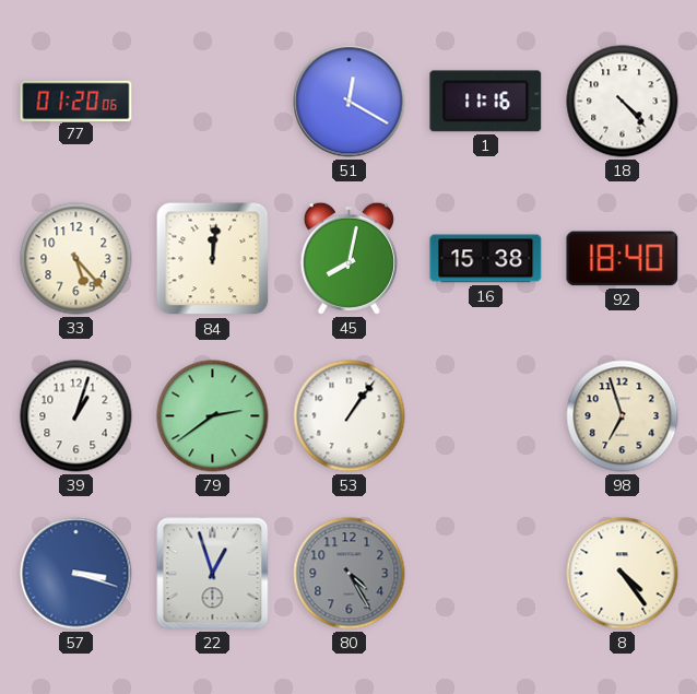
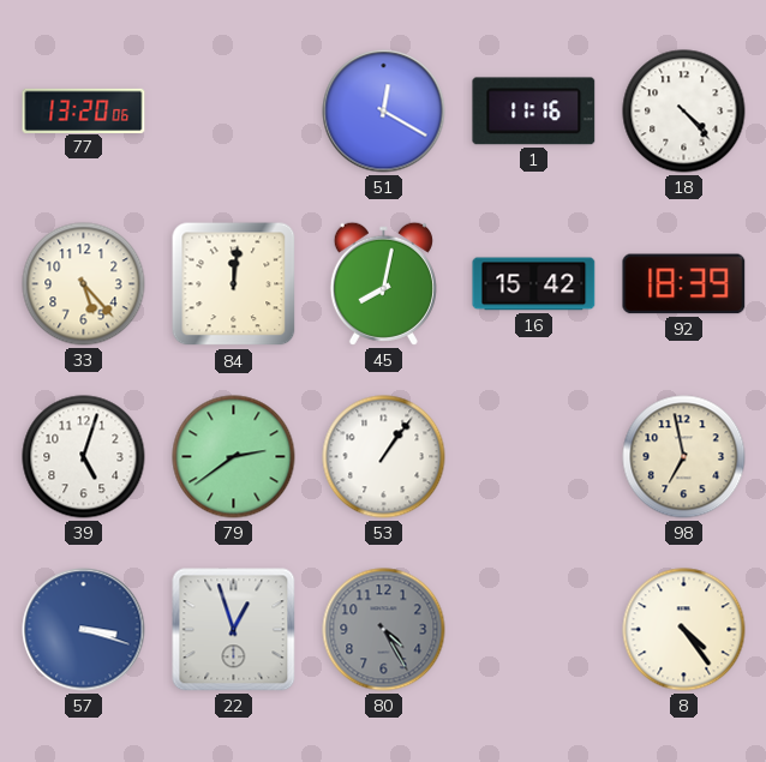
77: 01:20 -> 13:20
16: 15:38 -> 15:42
92: 18:40 -> 18:39
39: 1:03 -> 5:03
98: 6:57 -> 6:58
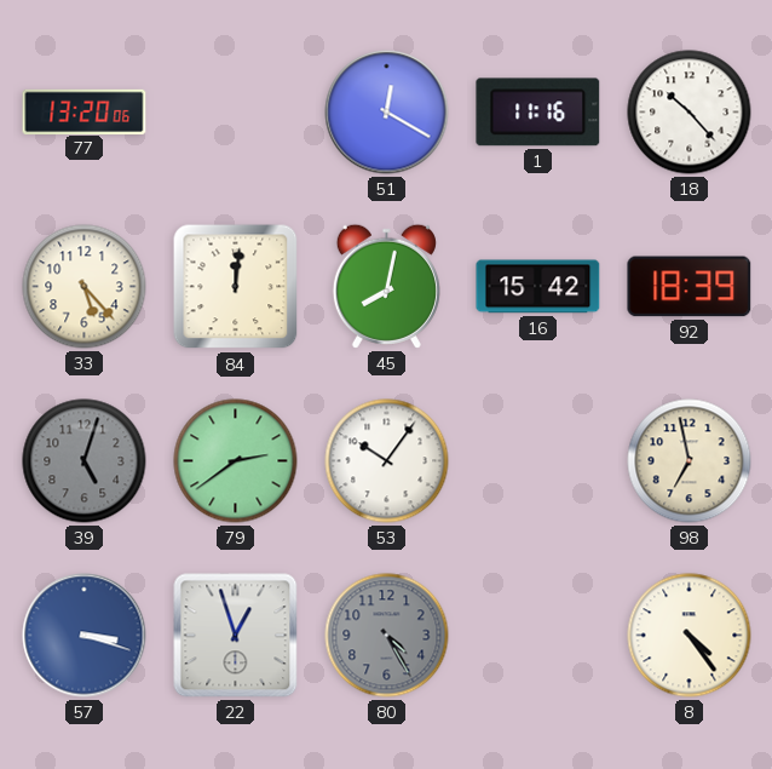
18: 4:23 -> 10:23
39 dial: white -> grey
53: 1:06 -> 10:06
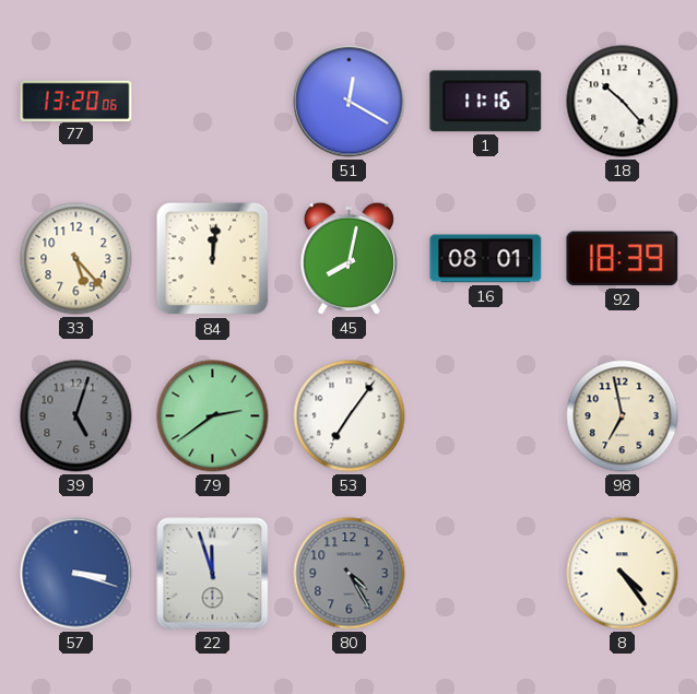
16: 15:42 -> 08:01
53: 10:06 -> 7:06
22: 12:57 -> 11:57
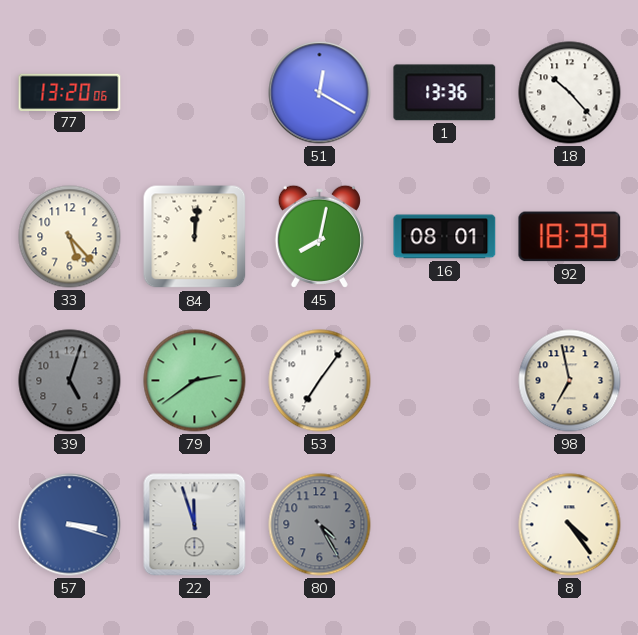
1: 11:16 -> 13:36
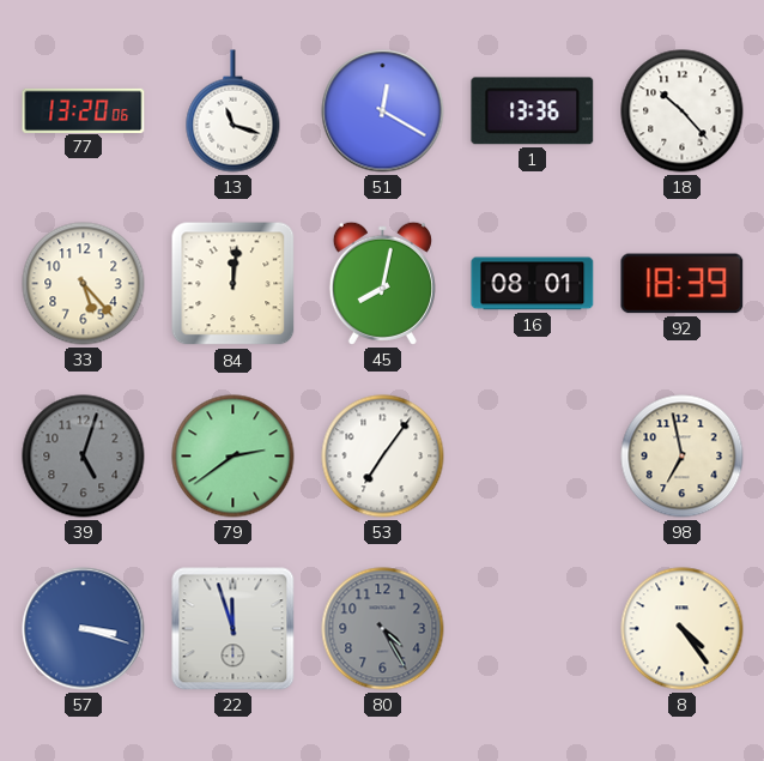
13: none -> 11:18
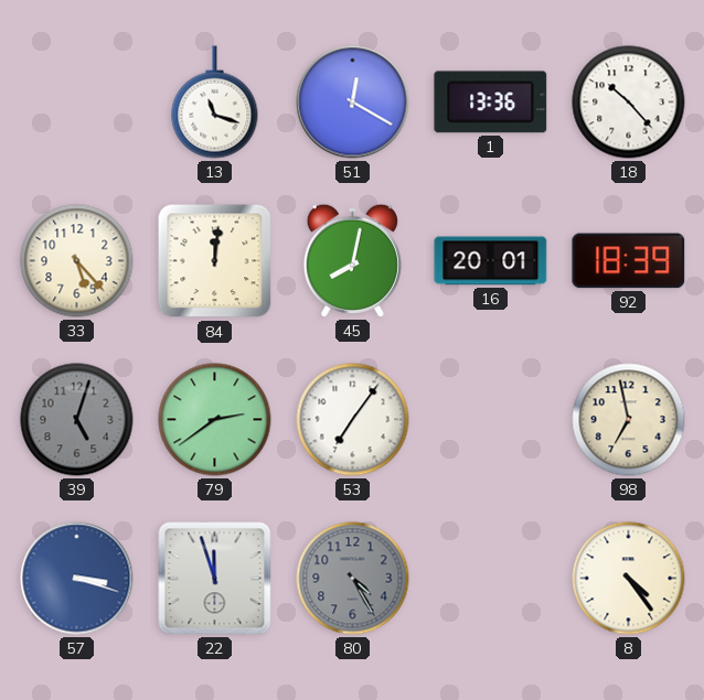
77: 13:20 -> none
16: 08:01 -> 20:01
